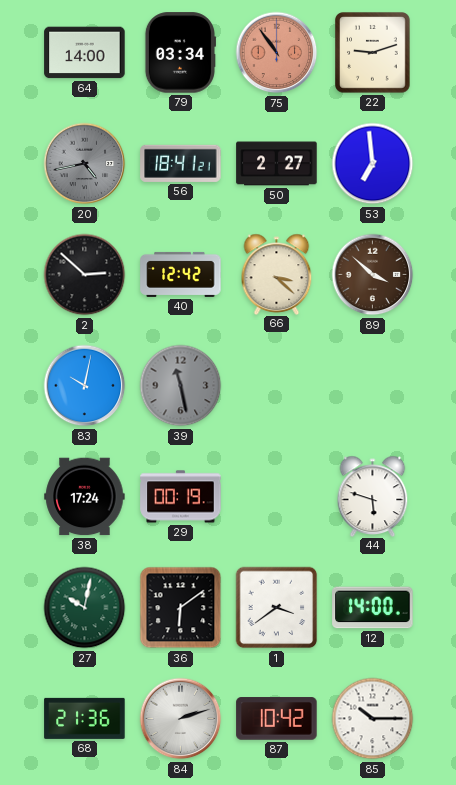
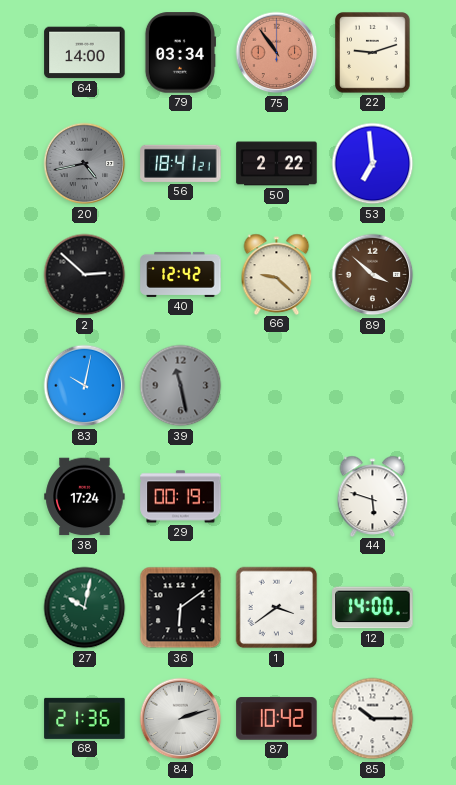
50: 2:27 -> 2:22
66: 3:22 -> 9:22
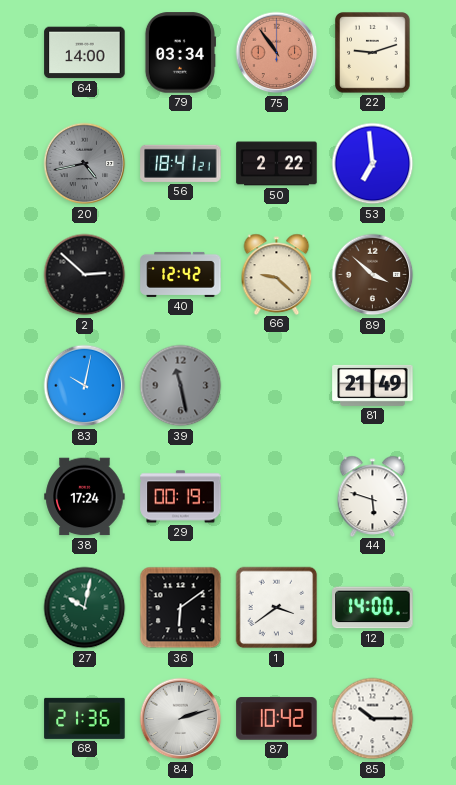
81: none -> 21:49
